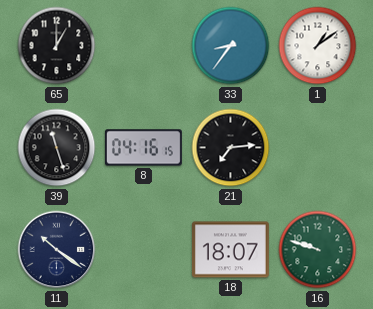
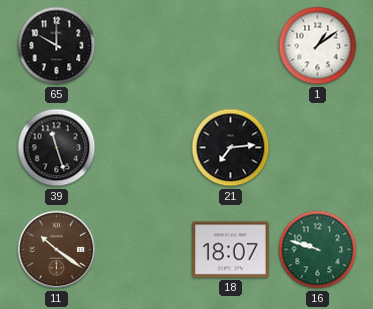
65: 1:00 -> 10:00
33: 8:36 -> none
8: 04:16 -> none
11 dial: navy -> brown
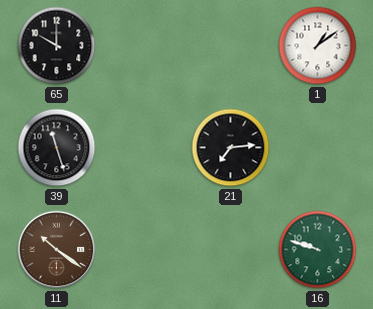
18: 18:07 -> none
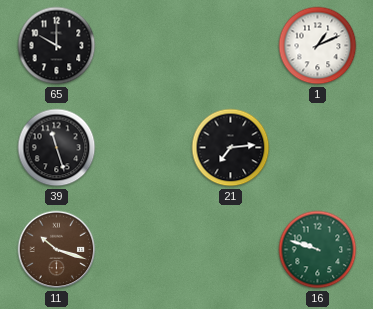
1: 1:09 -> 1:11
11: 10:21 -> 10:18
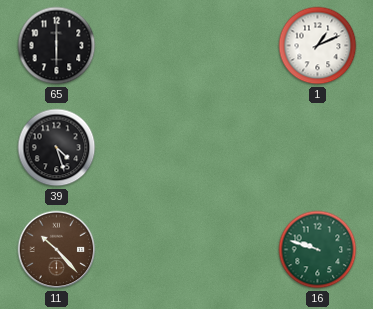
65: 10:00 -> 6:00
39: 11:27 -> 4:27
21: 7:14 -> none
11: 10:18 -> 10:23
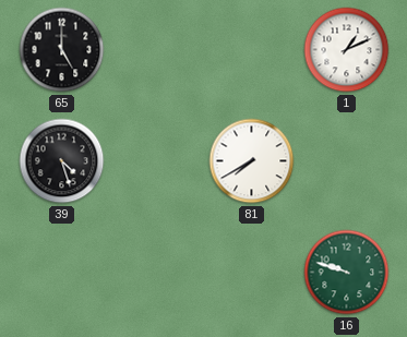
65: 6:00 -> 5:00
81: none -> 7:40
11: 10:23 -> none
